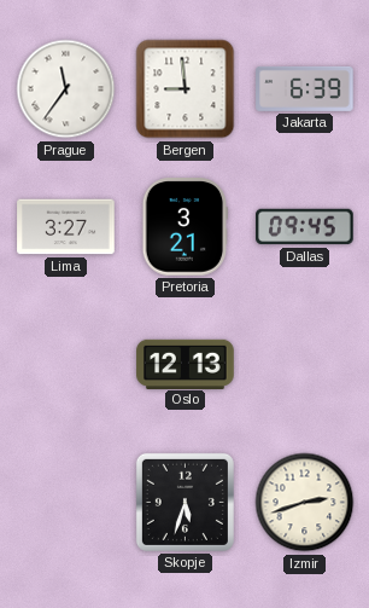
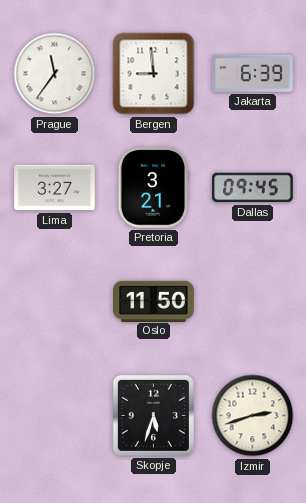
Oslo: 12:13 -> 11:50
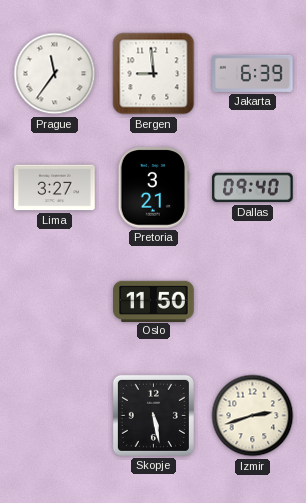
Dallas: 09:45 -> 09:40
Skopje: 5:33 -> 5:28
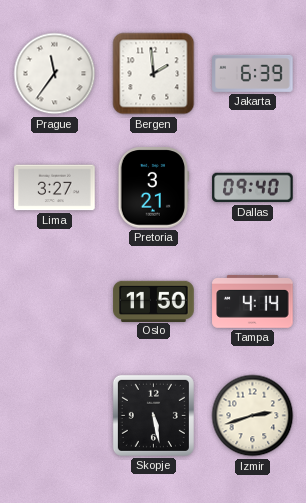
Bergen: 8:59 -> 1:59
Tampa: none -> 4:14
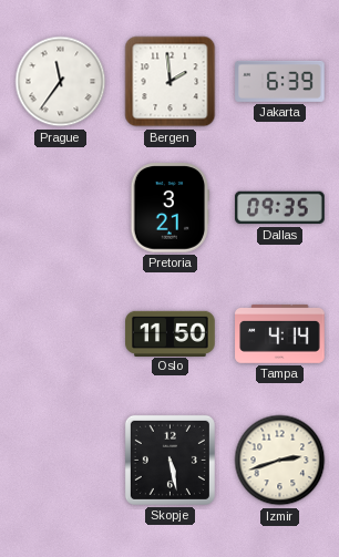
Lima: 3:27 -> none
Dallas: 09:40 -> 09:35
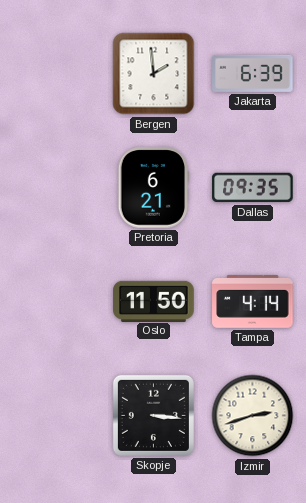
Prague: 11:36 -> none
Pretoria: 3:21 -> 6:21
Skopje: 5:28 -> 3:16
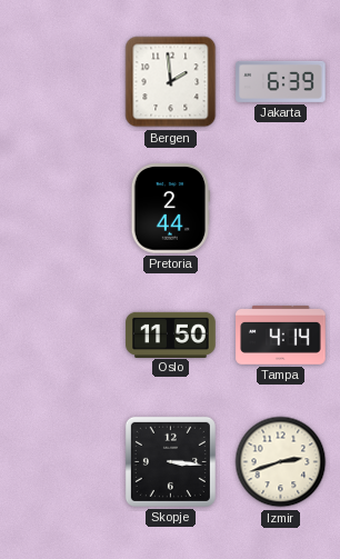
Pretoria: 6:21 -> 2:44
Dallas: 09:35 -> none
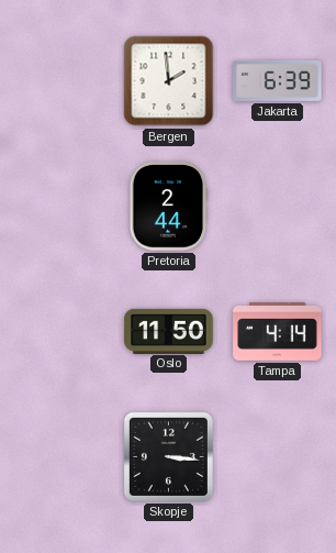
Izmir: 2:42 -> none
